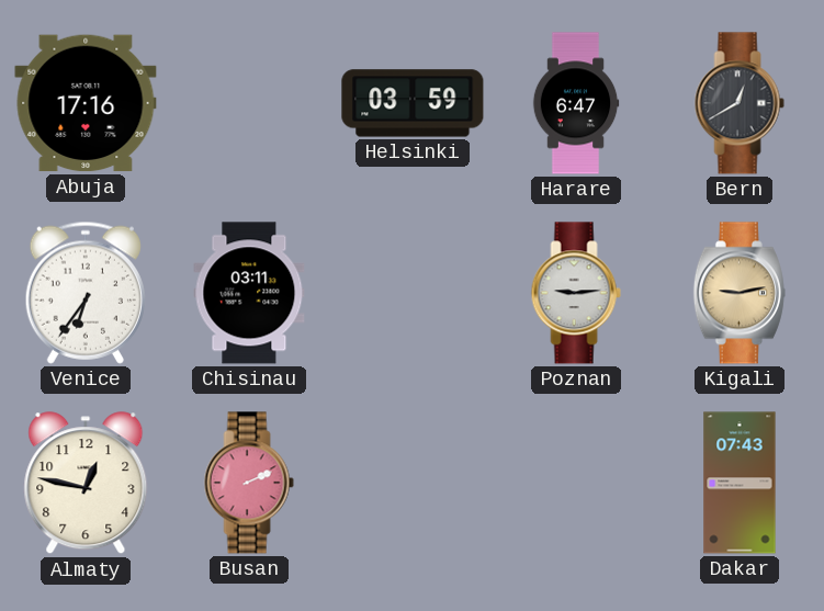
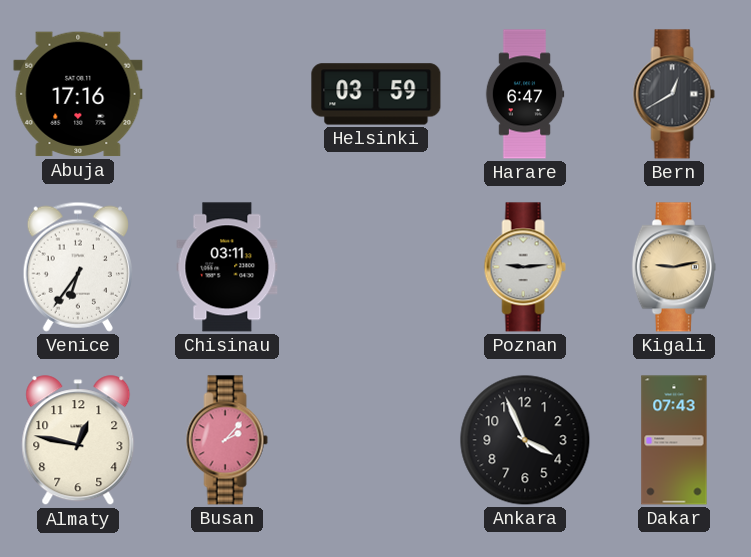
Busan: 2:11 -> 2:07
Ankara: none -> 3:56
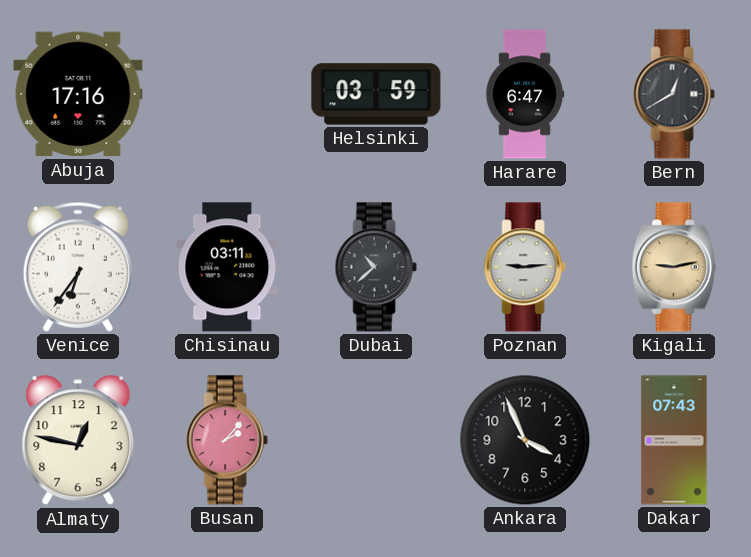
Dubai: none -> 10:38
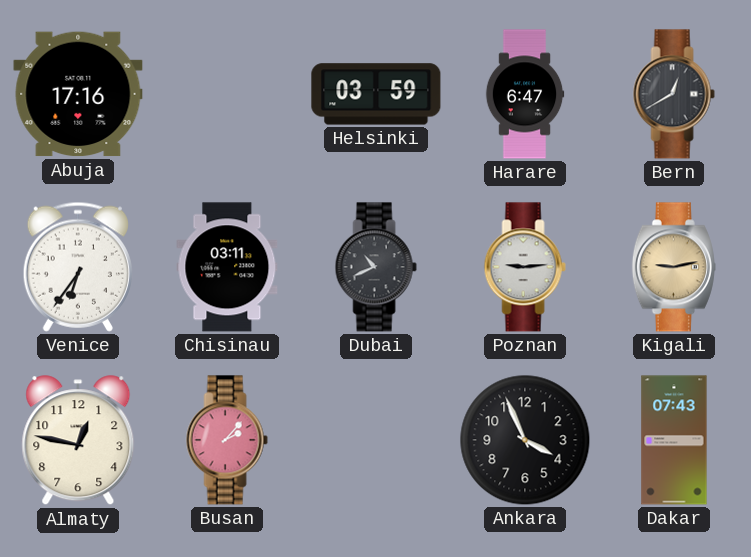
Dubai: 10:38 -> 10:41
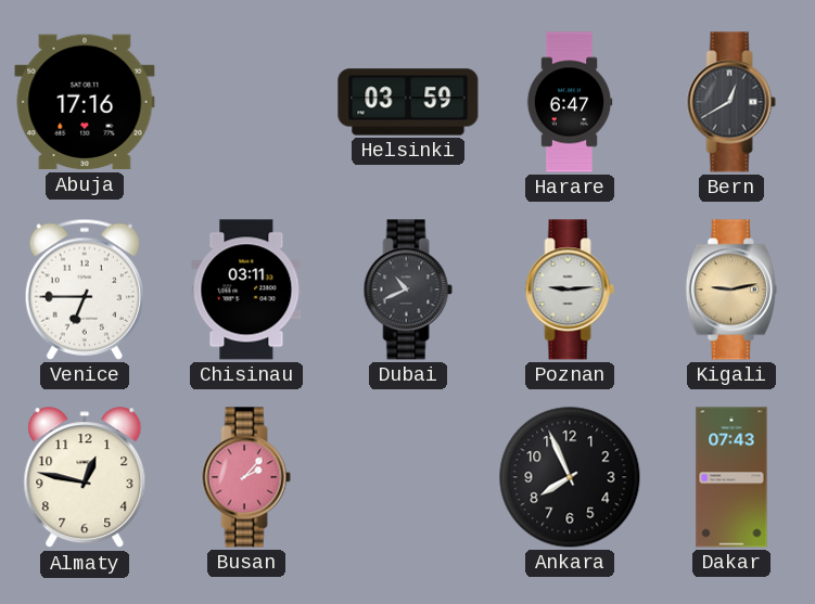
Venice: 6:36 -> 6:45
Ankara: 3:56 -> 7:56
